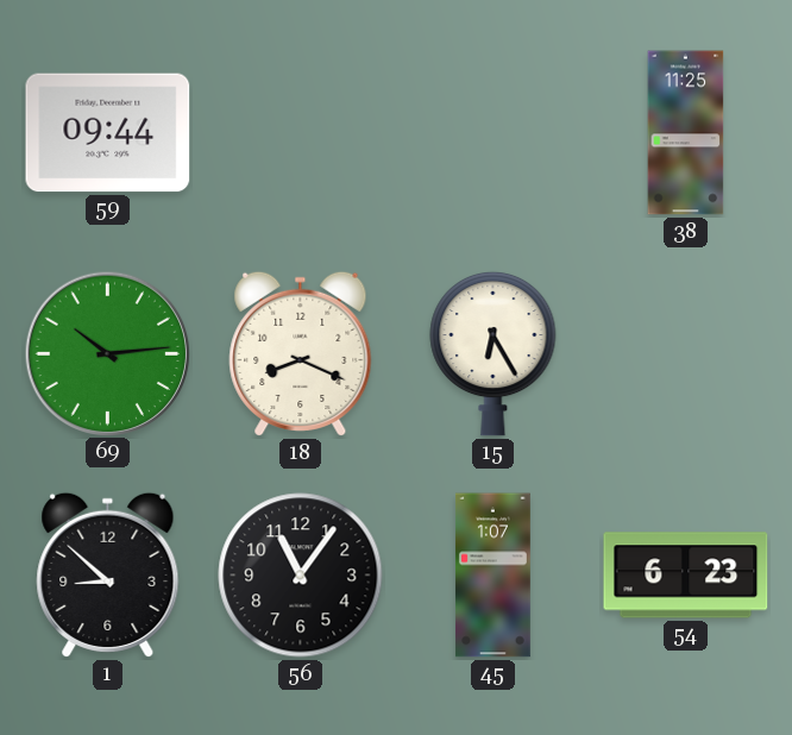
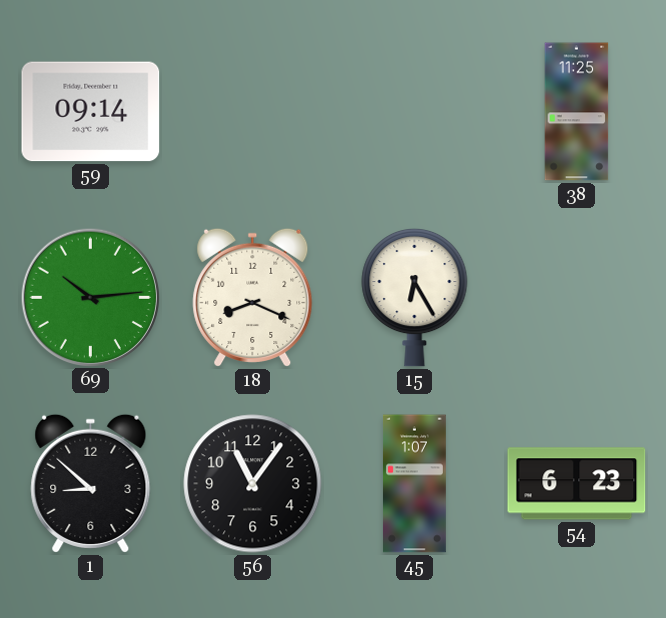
59: 09:44 -> 09:14
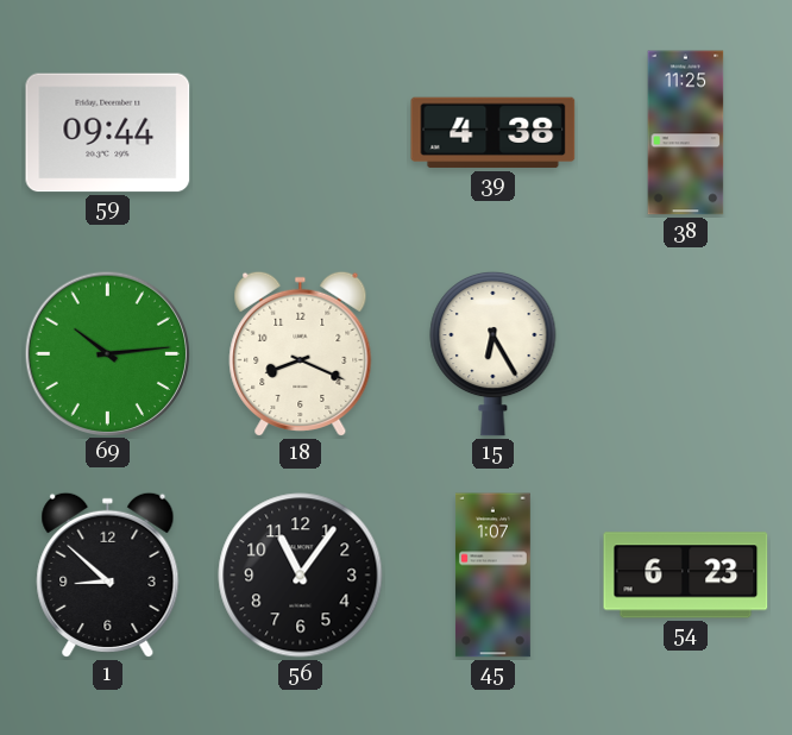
59: 09:14 -> 09:44
39: none -> 4:38
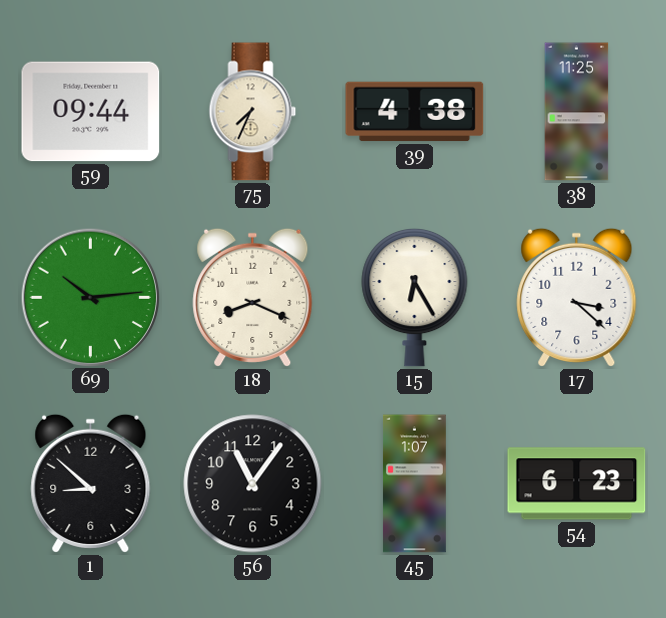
75: none -> 7:34
17: none -> 3:22
